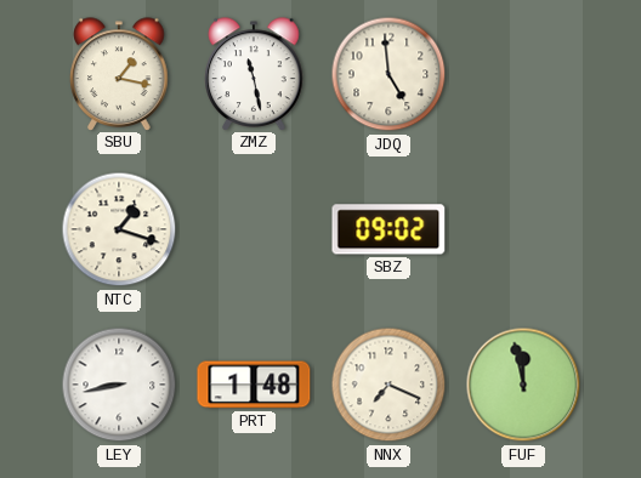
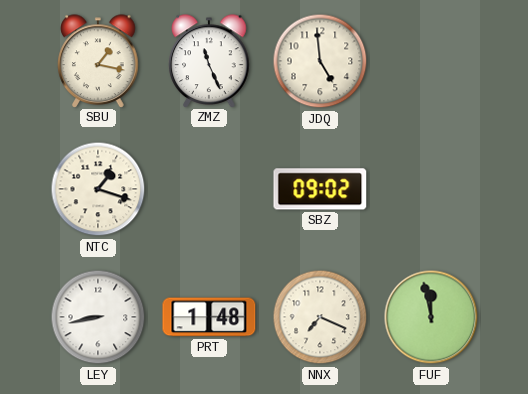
ZMZ: 11:28 -> 11:26
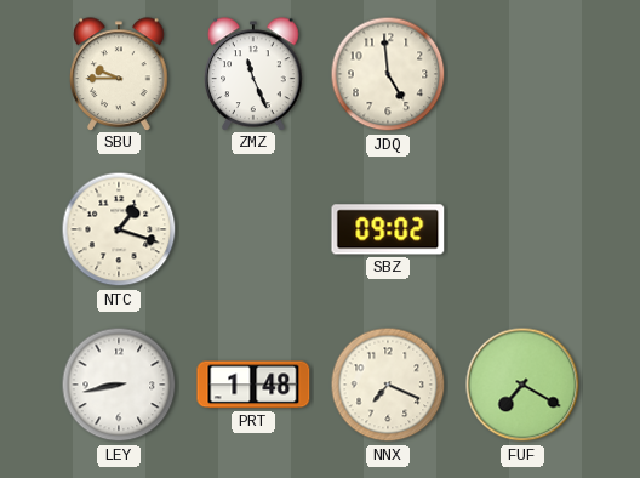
SBU: 1:17 -> 9:45
FUF: 11:58 -> 7:20
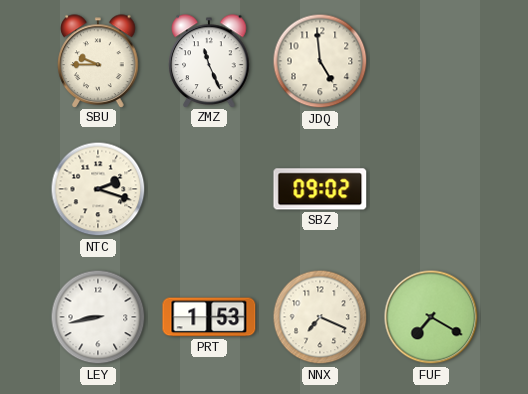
NTC: 1:18 -> 2:18
PRT: 1:48 -> 1:53
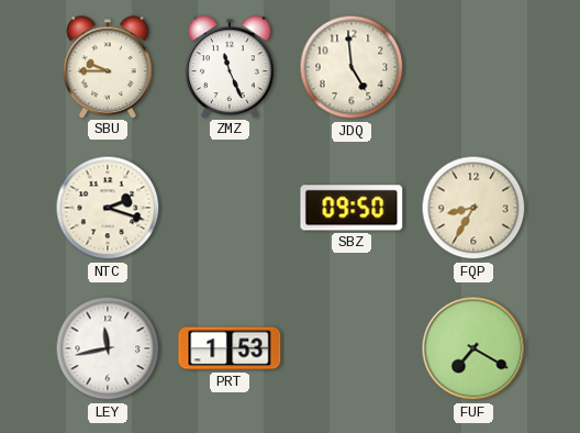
SBZ: 09:02 -> 09:50
FQP: none -> 8:35
LEY: 8:43 -> 11:43
NNX: 7:19 -> none
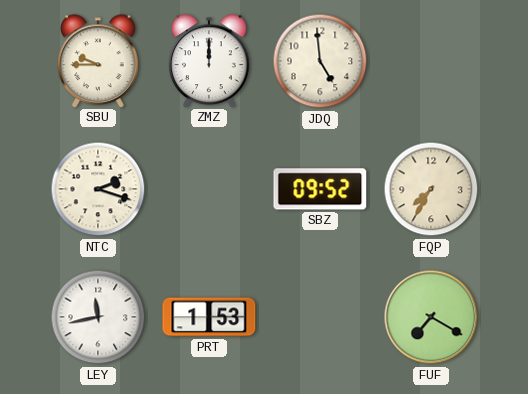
ZMZ: 11:26 -> 12:00
SBZ: 09:50 -> 09:52
FQP: 8:35 -> 7:35
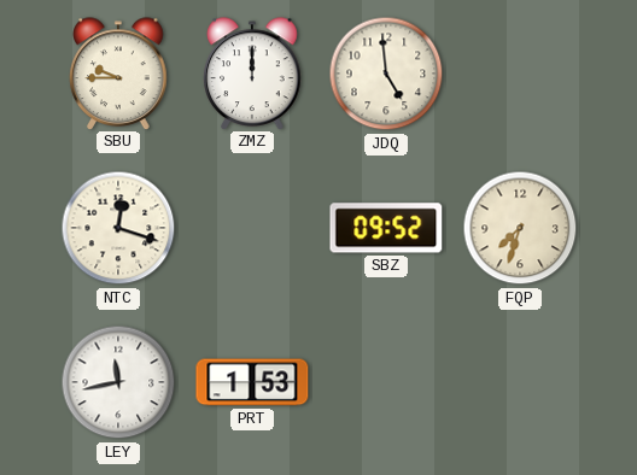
NTC: 2:18 -> 12:18
FQP: 7:35 -> 7:33
FUF: 7:20 -> none
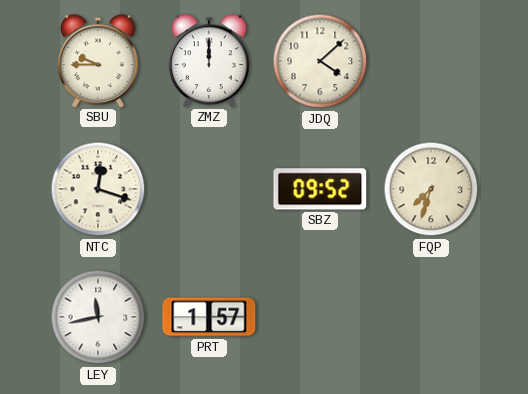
JDQ: 4:59 -> 4:08
PRT: 1:53 -> 1:57
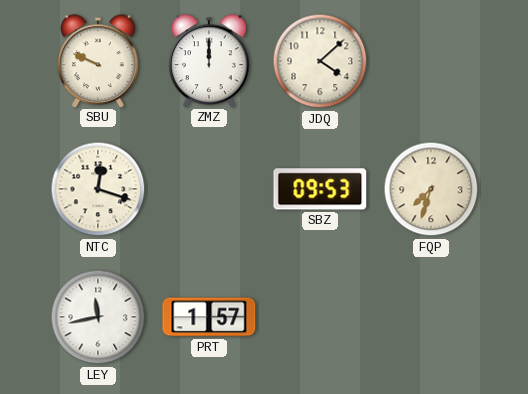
SBU: 9:45 -> 9:49
SBZ: 09:52 -> 09:53
